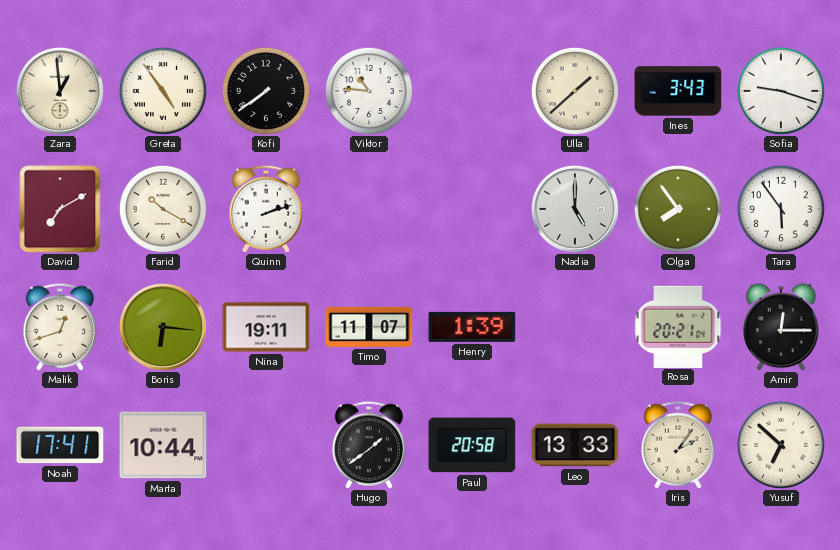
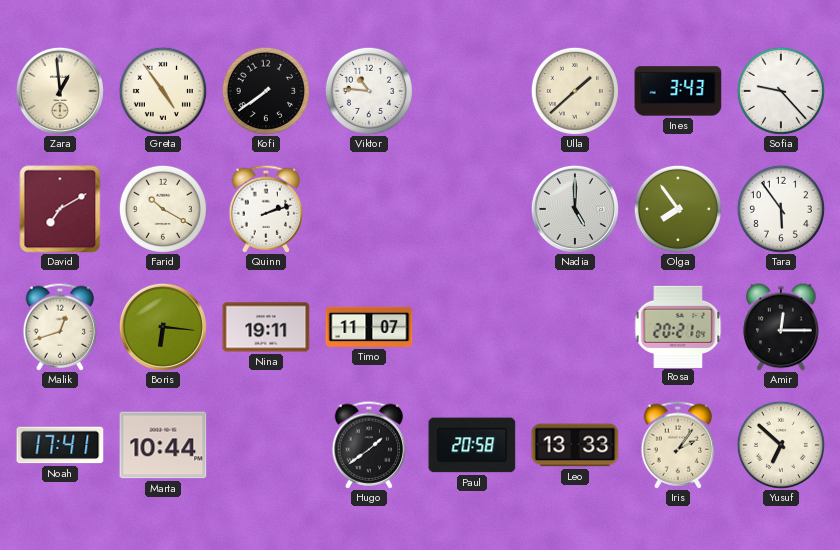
Sofia: 9:18 -> 9:23
Henry: 1:39 -> none
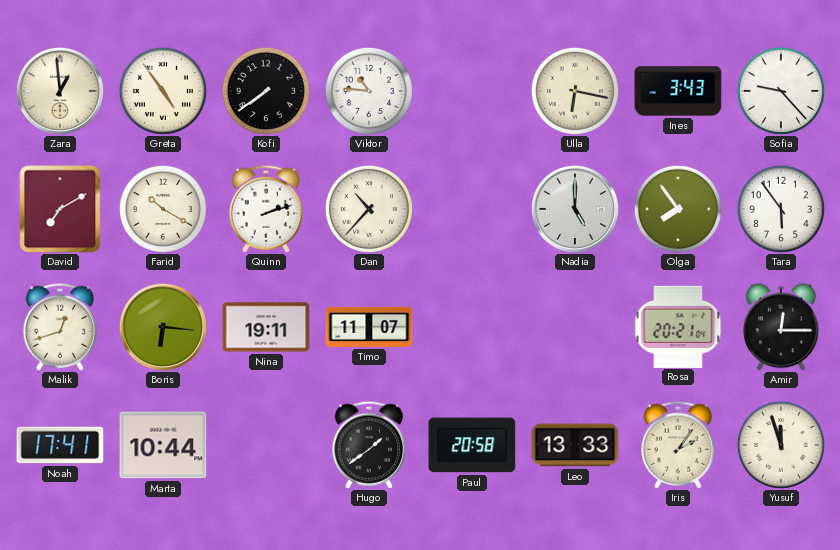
Ulla: 1:38 -> 6:17
Dan: none -> 10:37
Yusuf: 6:52 -> 11:57
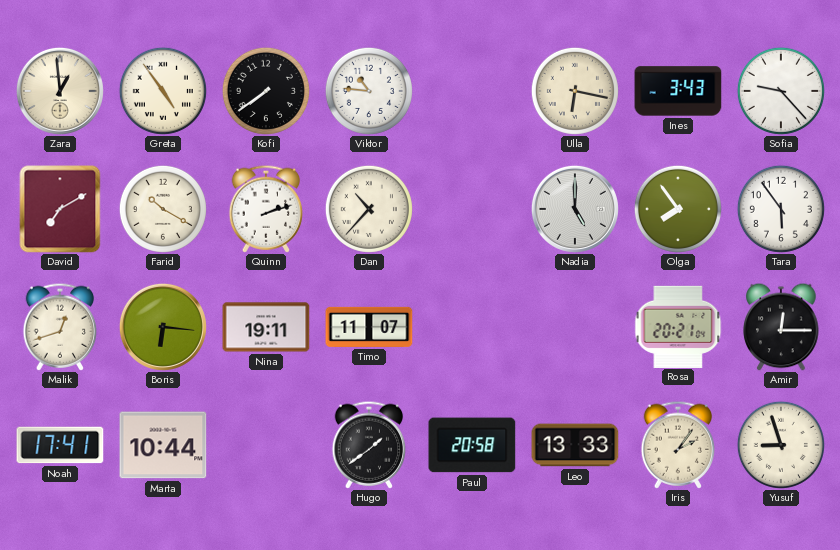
Yusuf: 11:57 -> 8:57
